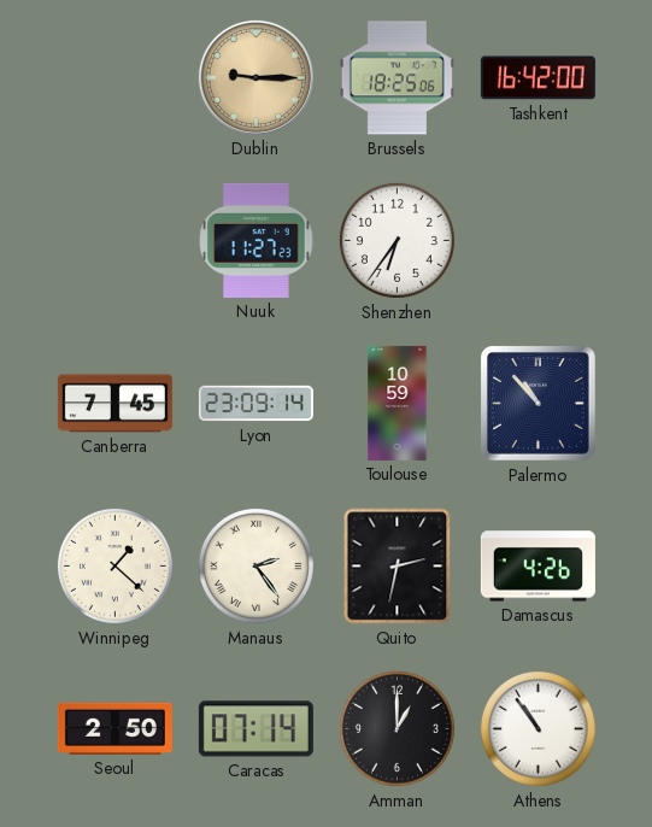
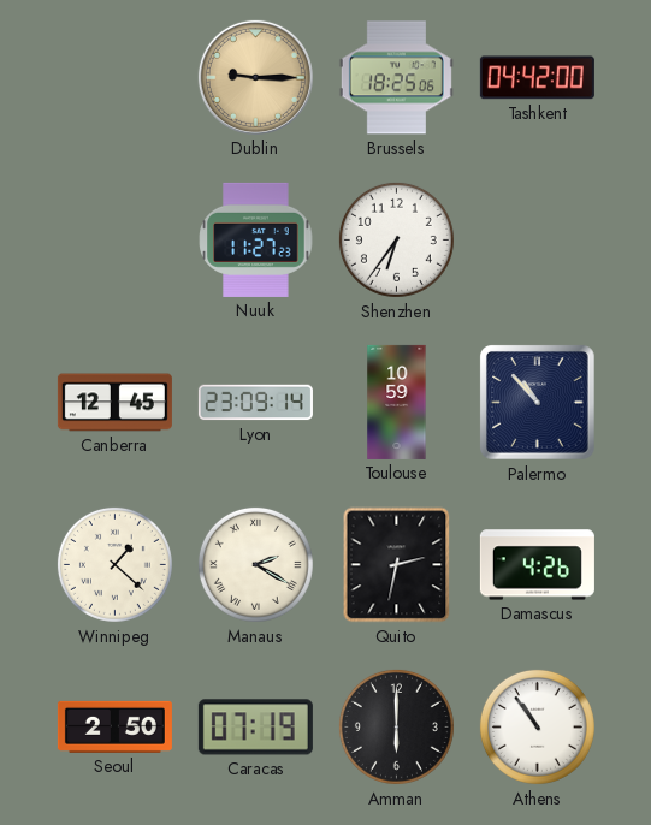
Tashkent: 16:42 -> 04:42
Canberra: 7:45 -> 12:45
Manaus: 2:24 -> 2:20
Caracas: 07:14 -> 07:19
Amman: 1:00 -> 6:00
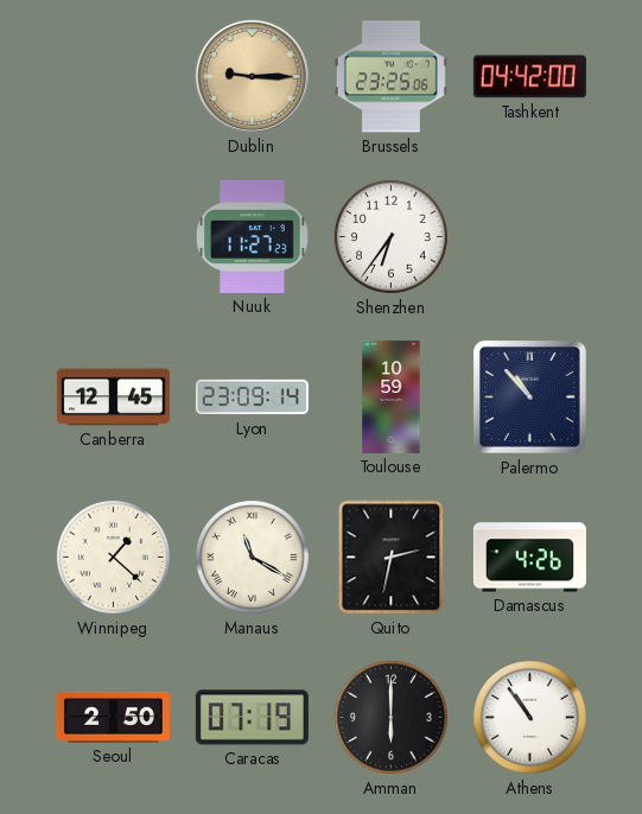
Brussels: 18:25 -> 23:25
Manaus: 2:20 -> 11:20
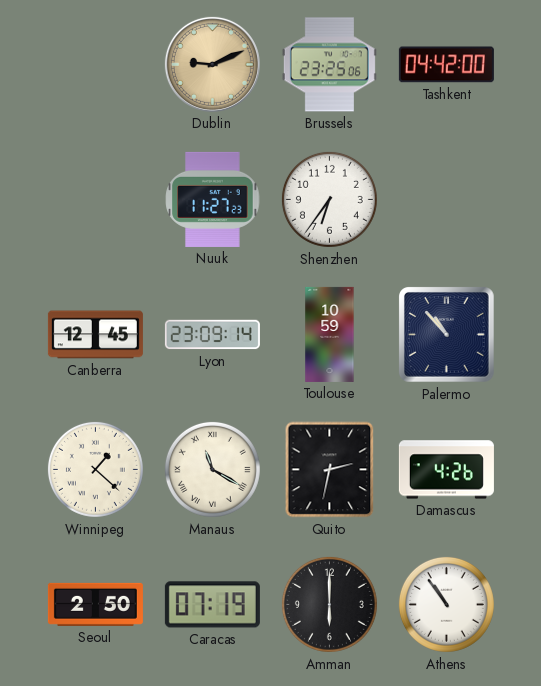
Dublin: 9:15 -> 9:11
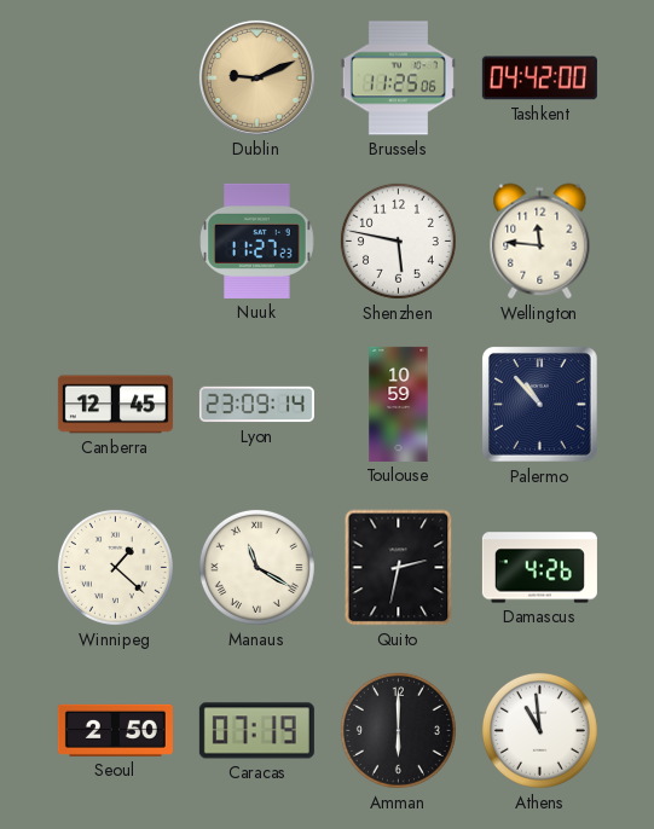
Brussels: 23:25 -> 11:25
Shenzhen: 6:36 -> 5:47
Wellington: none -> 11:46
Athens: 10:54 -> 10:59
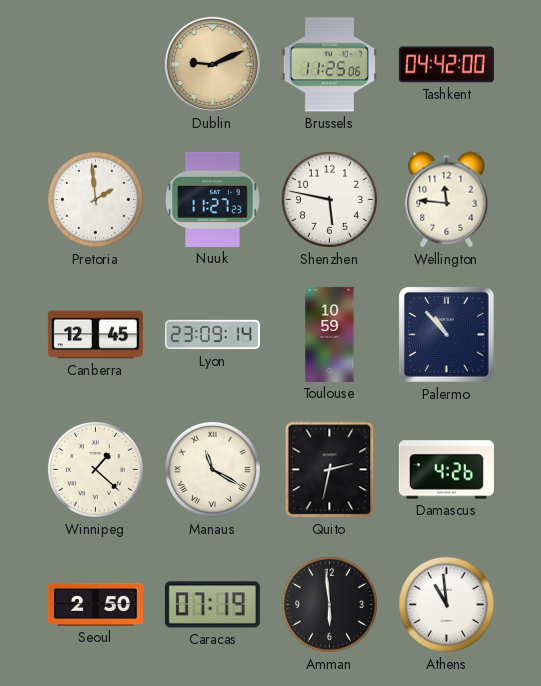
Pretoria: none -> 1:59
Amman: 6:00 -> 5:59
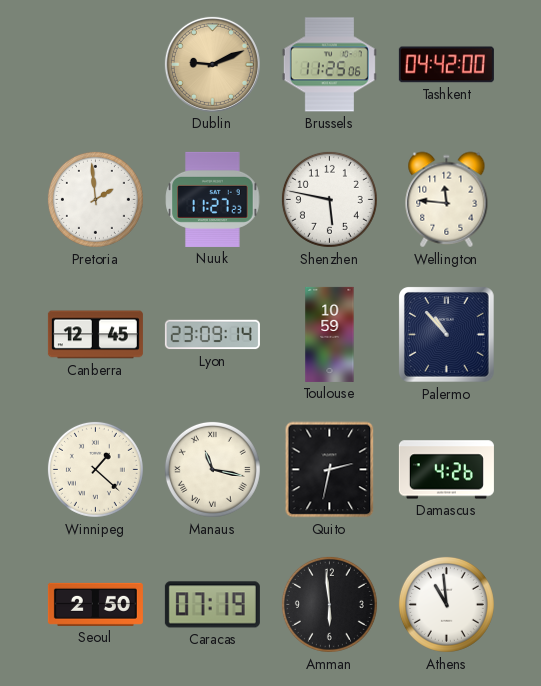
Manaus: 11:20 -> 11:17
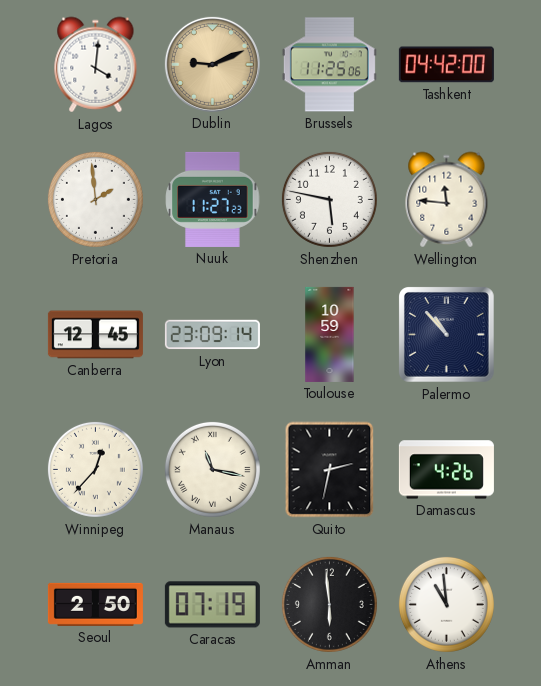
Lagos: none -> 4:01
Winnipeg: 1:22 -> 12:37
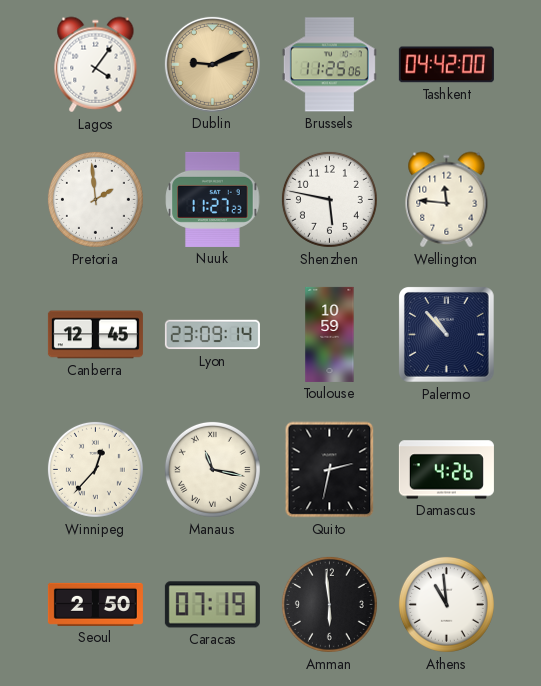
Lagos: 4:01 -> 4:06
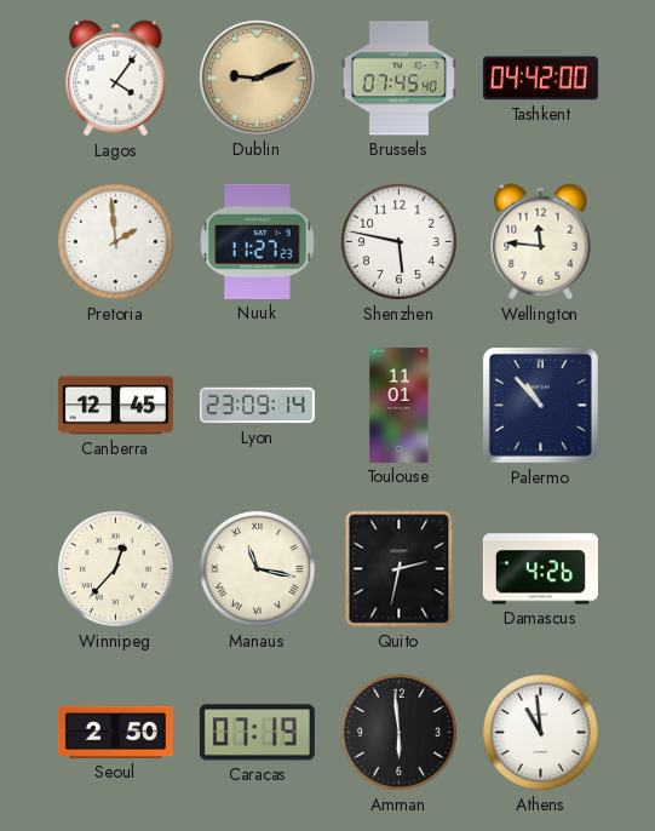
Brussels: 11:25 -> 07:45
Toulouse: 10:59 -> 11:01
